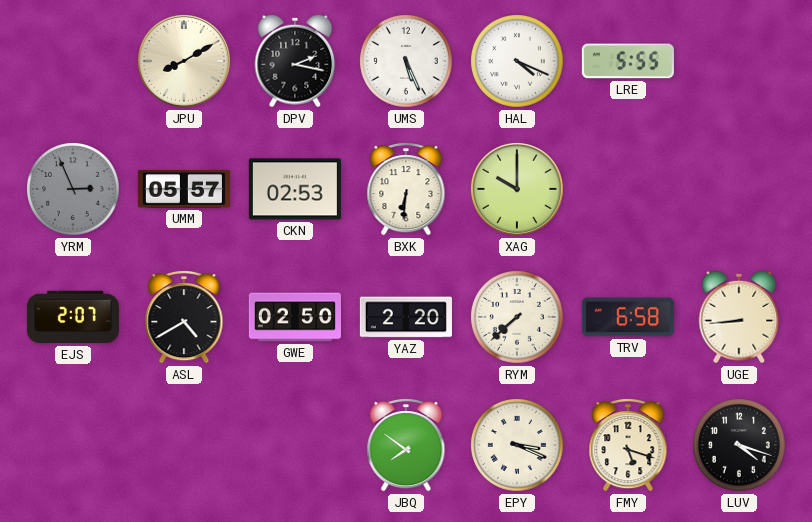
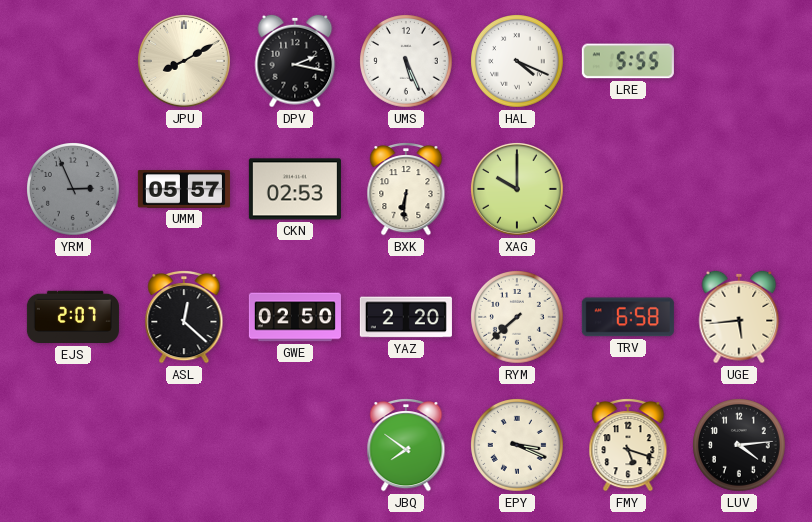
ASL: 4:40 -> 12:22
UGE: 8:44 -> 5:44
LUV: 4:18 -> 4:14
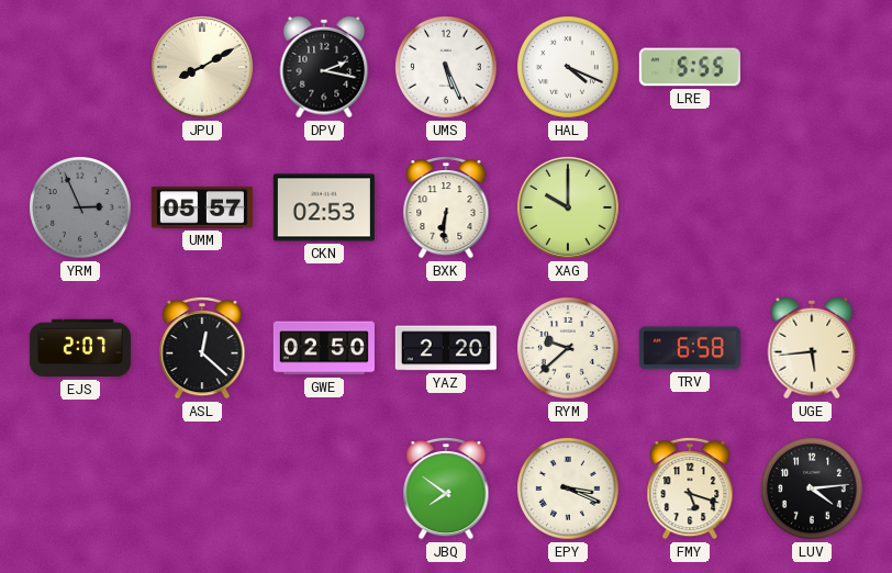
RYM: 7:38 -> 9:38
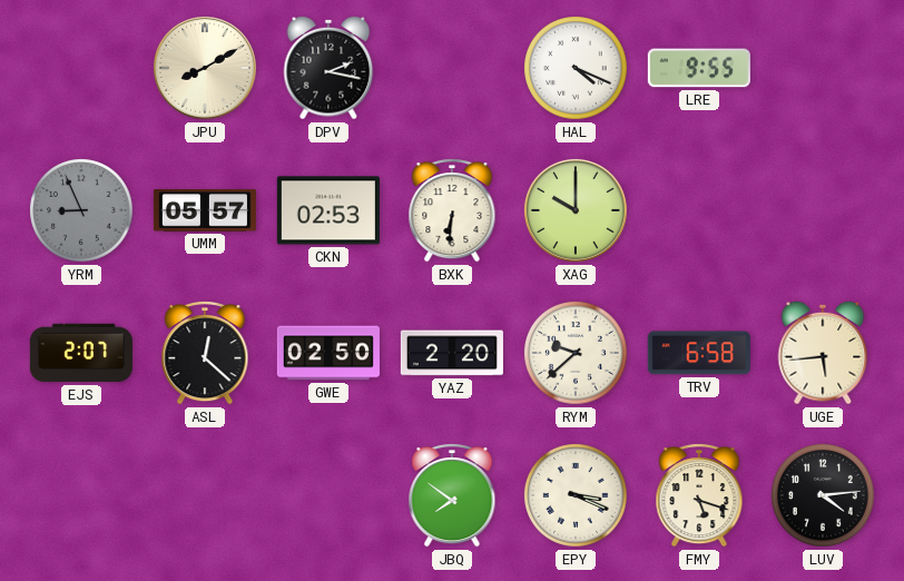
UMS: 5:26 -> none
LRE: 5:55 -> 9:55
YRM: 2:56 -> 8:56
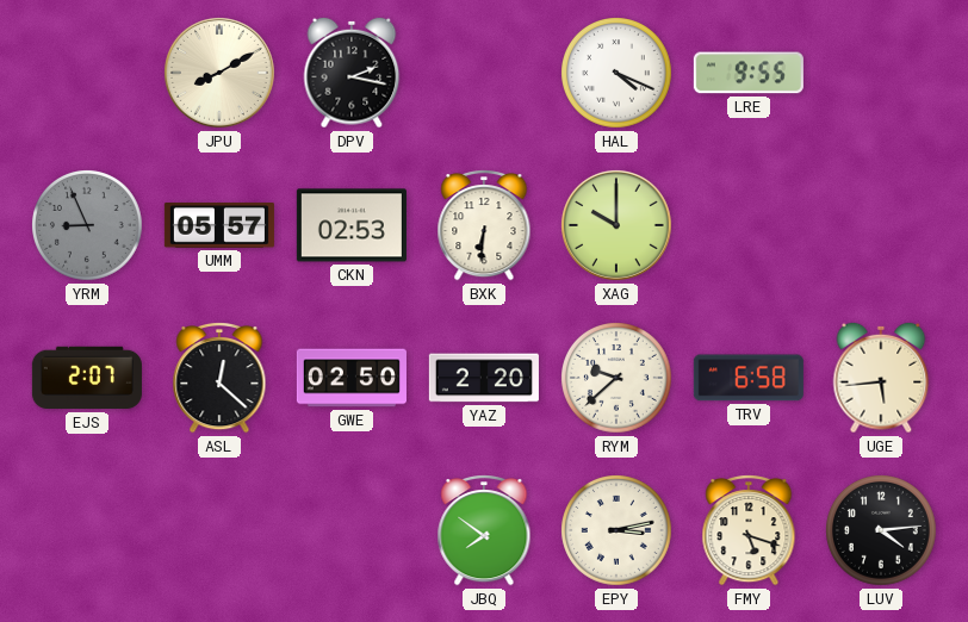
EPY: 3:19 -> 3:13
